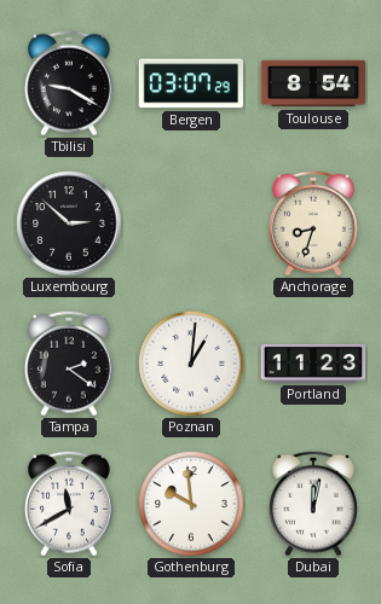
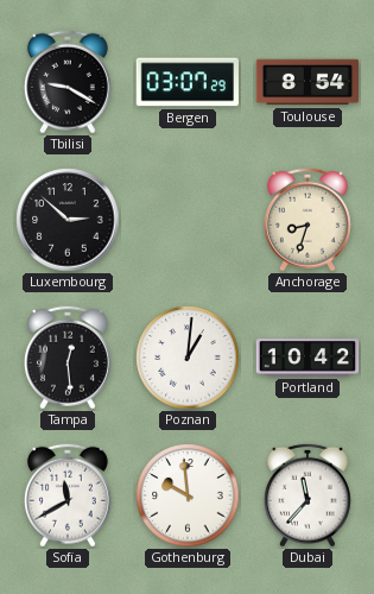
Tampa: 2:21 -> 12:29
Portland: 11:23 -> 10:42
Dubai: 12:02 -> 11:37
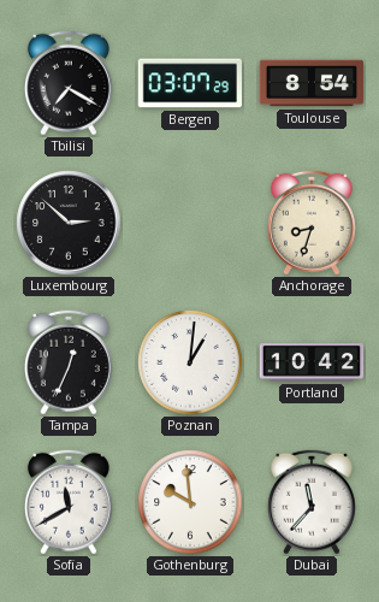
Tbilisi: 9:20 -> 7:20
Tampa: 12:29 -> 12:34
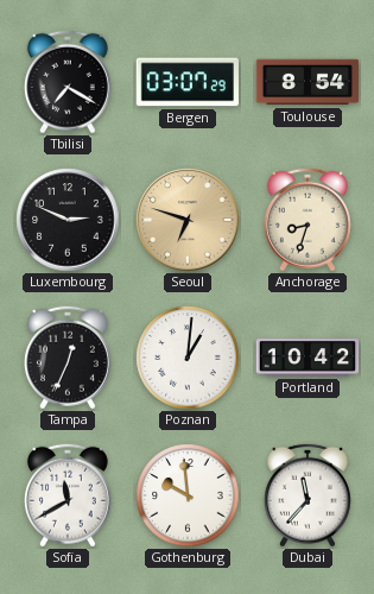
Luxembourg: 2:52 -> 2:49
Seoul: none -> 6:48
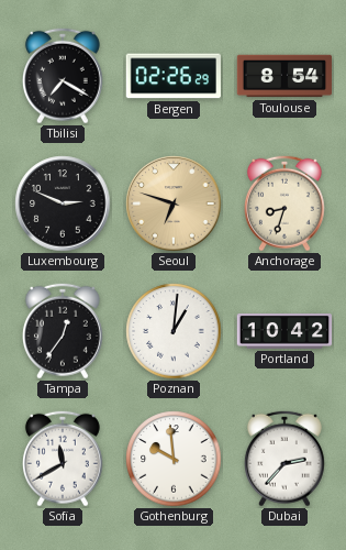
Bergen: 03:07 -> 02:26
Tampa: 12:34 -> 12:36
Dubai: 11:37 -> 2:37
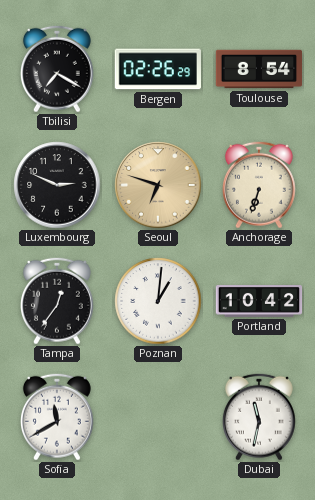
Anchorage: 8:33 -> 6:33
Gothenburg: 9:59 -> none
Dubai: 2:37 -> 11:32
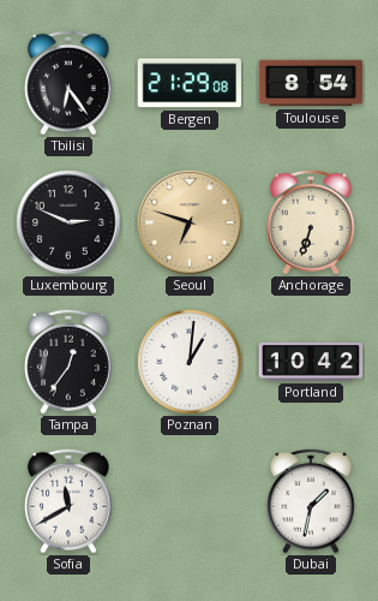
Tbilisi: 7:20 -> 6:24
Bergen: 02:26 -> 21:29
Dubai: 11:32 -> 1:32
